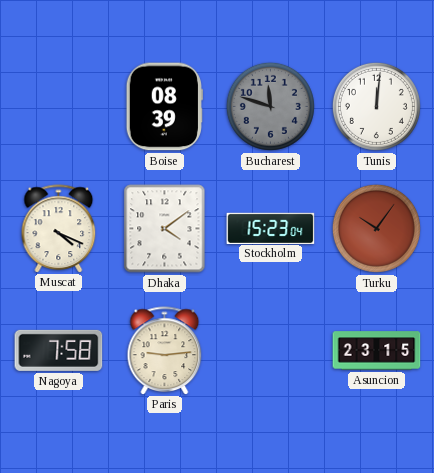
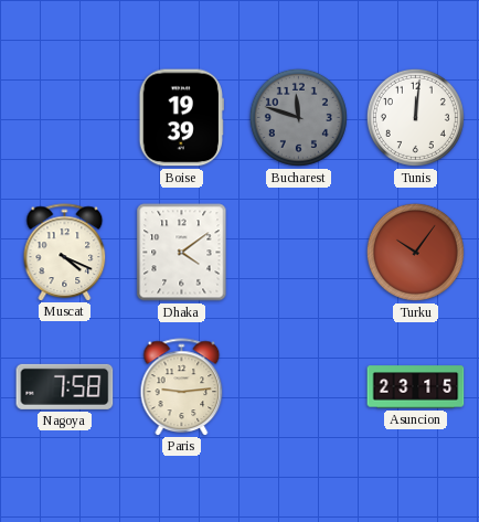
Boise: 08:39 -> 19:39
Stockholm: 15:23 -> none
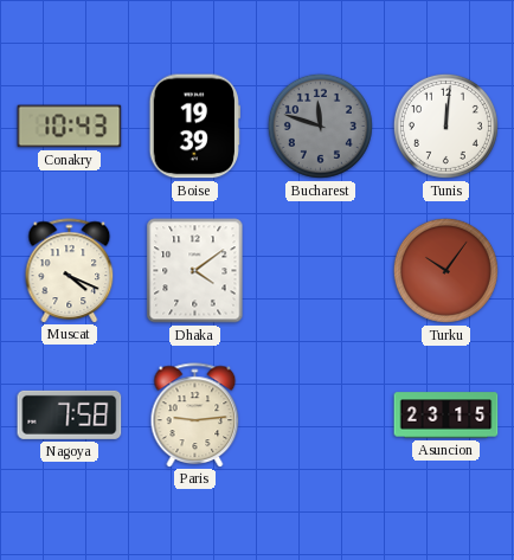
Conakry: none -> 10:43
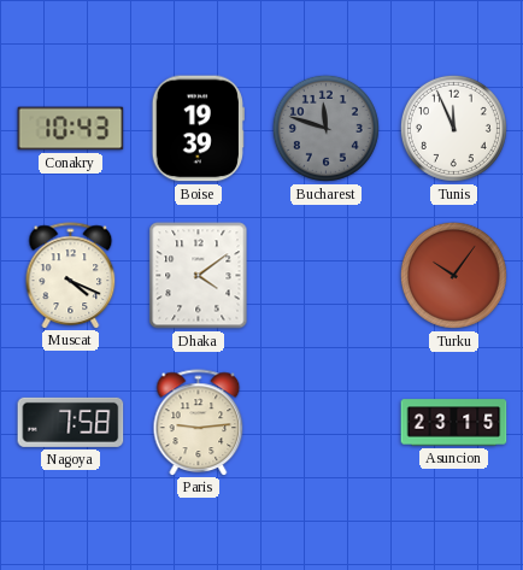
Tunis: 12:01 -> 11:56
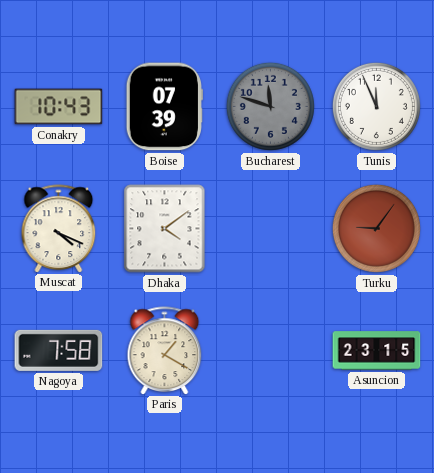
Boise: 19:39 -> 07:39
Turku: 10:06 -> 9:06
Paris: 9:14 -> 1:20
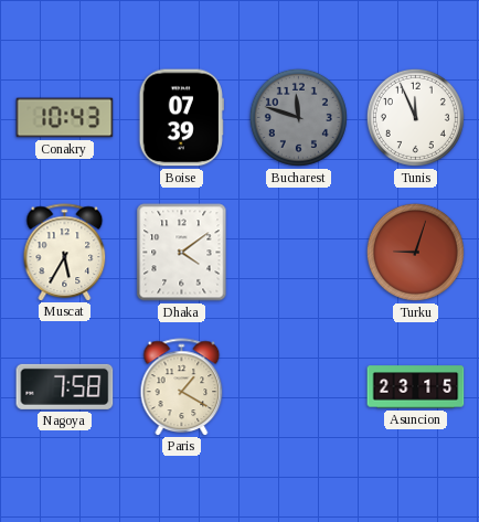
Muscat: 4:19 -> 5:35
Turku: 9:06 -> 9:03
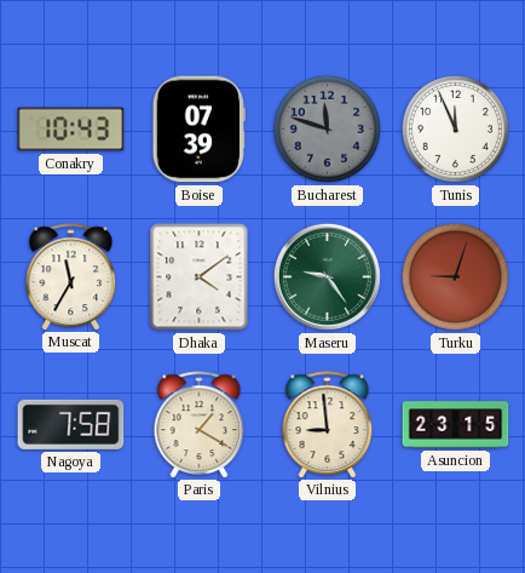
Muscat: 5:35 -> 11:35
Maseru: none -> 9:24
Vilnius: none -> 8:59
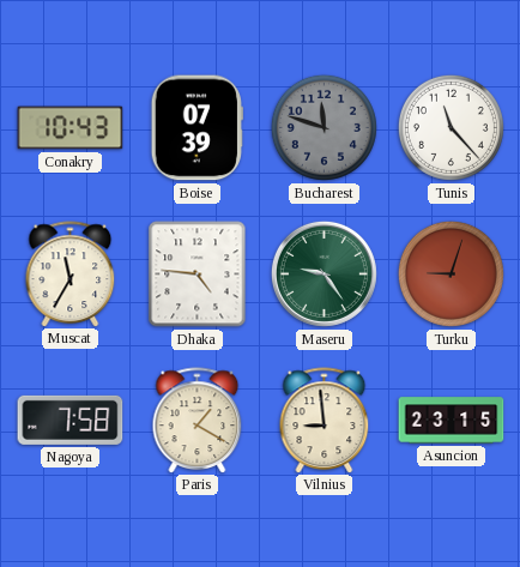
Tunis: 11:56 -> 11:23
Dhaka: 4:09 -> 4:46
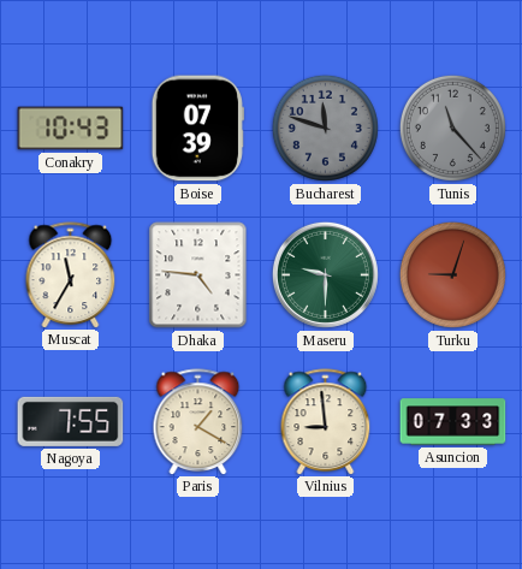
Tunis dial: white -> grey
Maseru: 9:24 -> 9:30
Nagoya: 7:58 -> 7:55
Asuncion: 23:15 -> 07:33
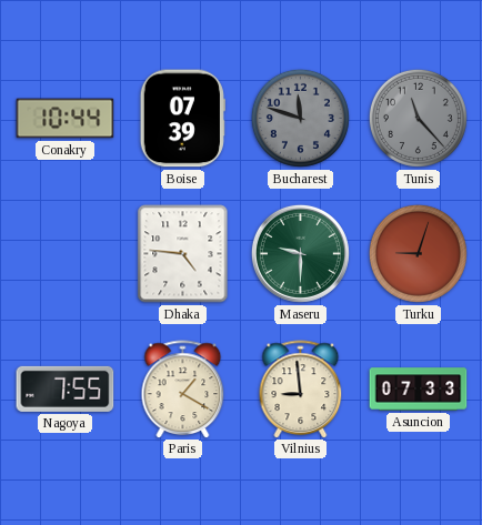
Conakry: 10:43 -> 10:44
Muscat: 11:35 -> none
